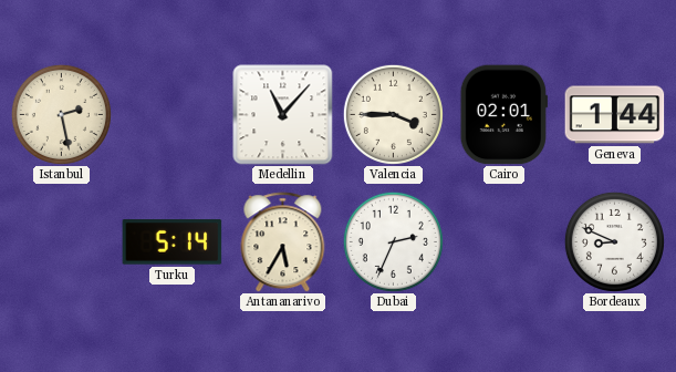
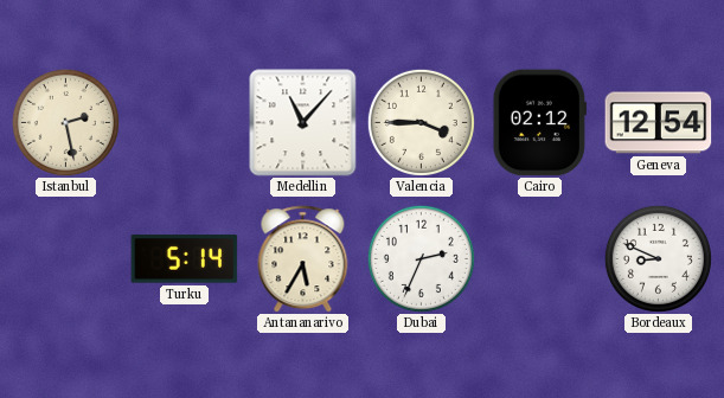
Cairo: 02:01 -> 02:12
Geneva: 1:44 -> 12:54
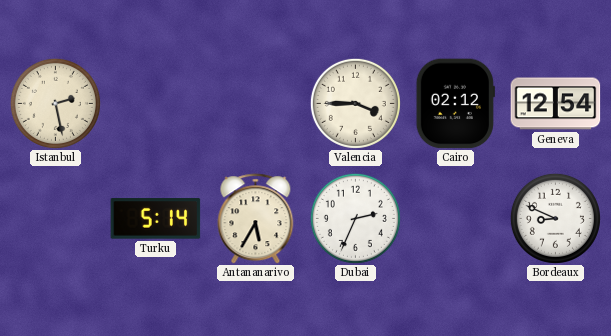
Medellin: 11:07 -> none
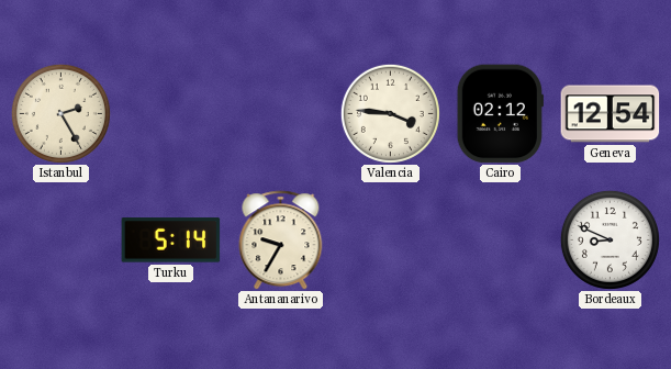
Istanbul: 2:28 -> 2:25
Valencia: 3:45 -> 3:46
Antananarivo: 5:35 -> 9:35
Dubai: 2:34 -> none
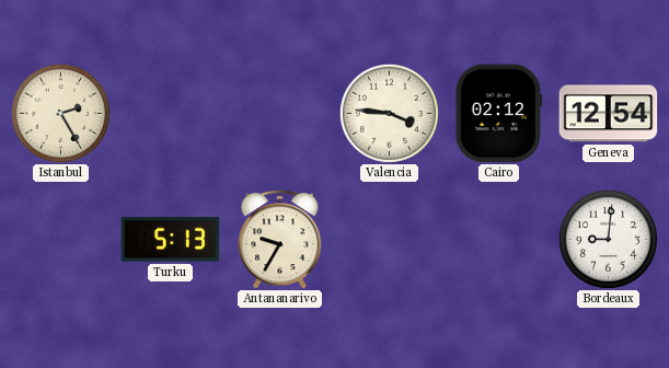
Turku: 5:14 -> 5:13
Bordeaux: 8:49 -> 9:01
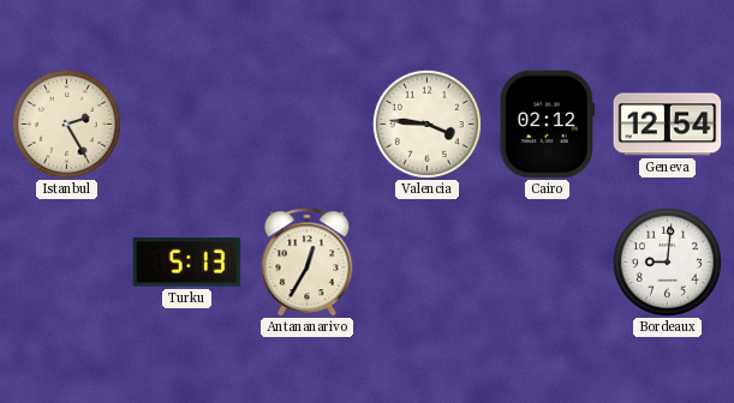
Antananarivo: 9:35 -> 12:35
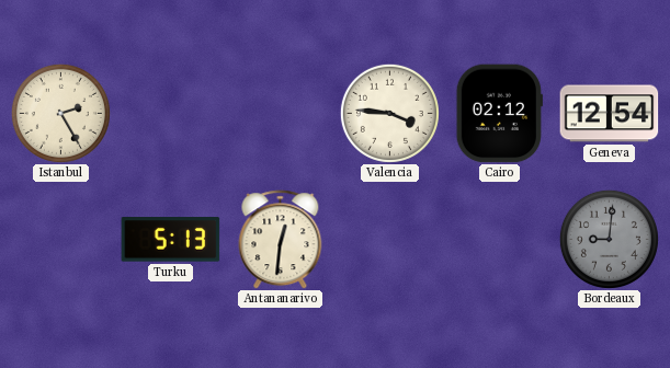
Antananarivo: 12:35 -> 12:31
Bordeaux dial: white -> grey
